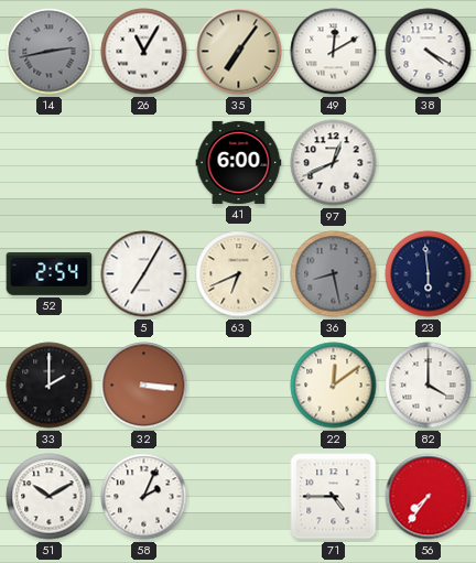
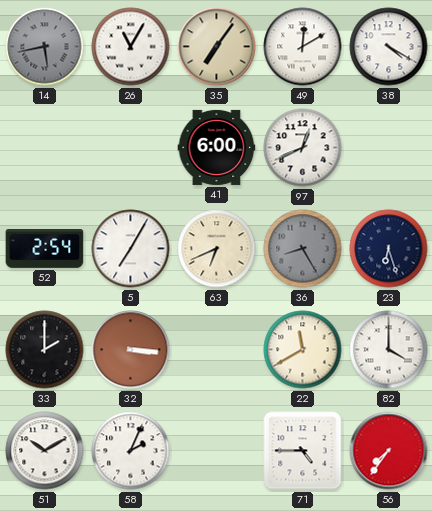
14: 2:43 -> 5:43
36: 8:28 -> 8:25
23: 5:59 -> 6:27
22: 12:09 -> 11:40
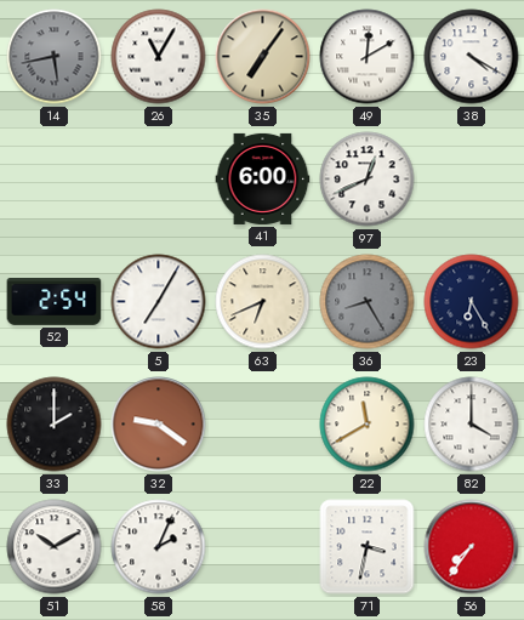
23: 6:27 -> 6:25
32: 3:16 -> 9:21
71: 4:45 -> 3:32
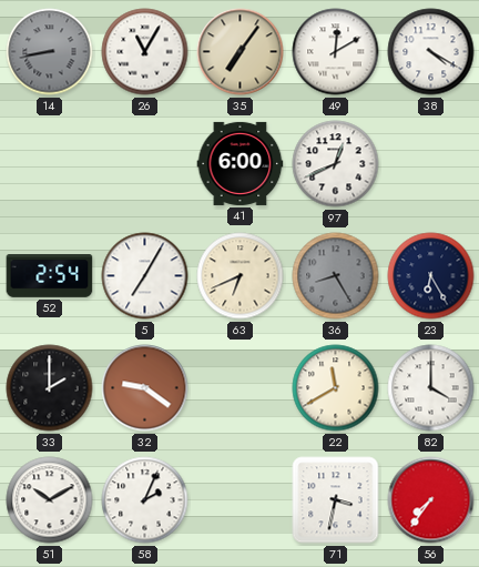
14: 5:43 -> 8:43
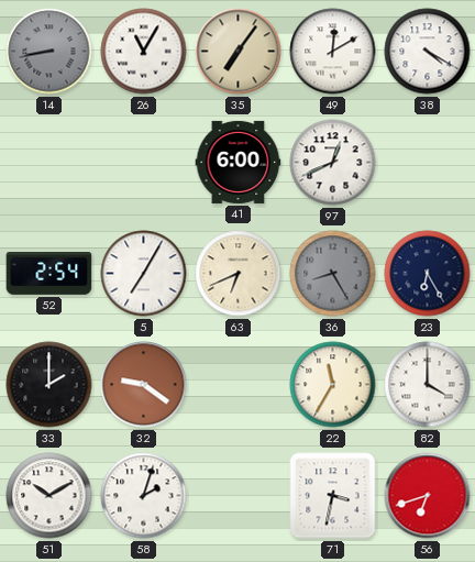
22: 11:40 -> 11:35
58: 2:04 -> 2:03
56: 7:36 -> 6:42
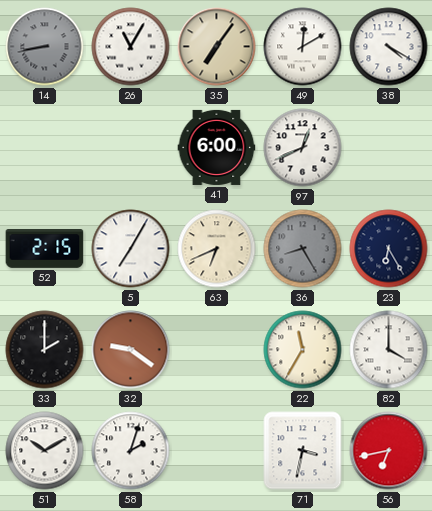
52: 2:54 -> 2:15
56: 6:42 -> 6:43
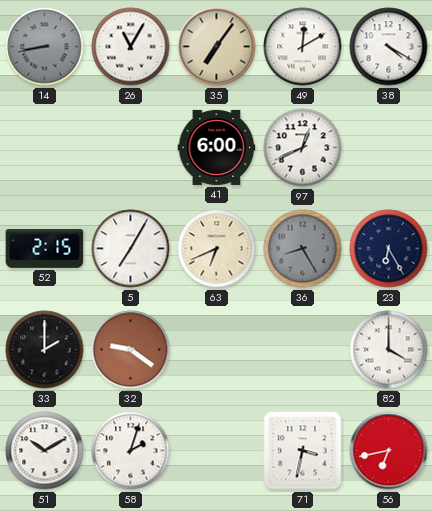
22: 11:35 -> none
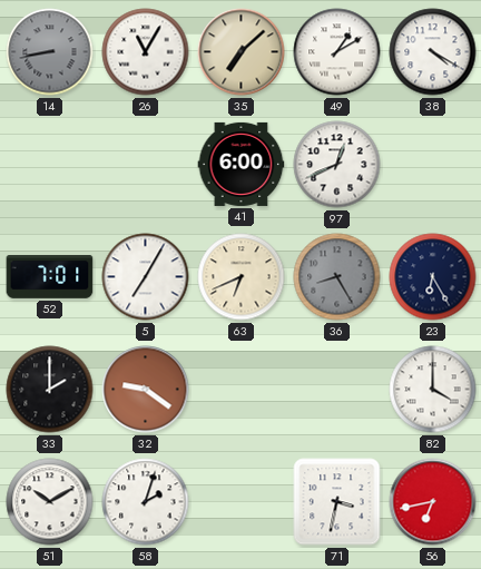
35: 7:06 -> 7:08
49: 12:10 -> 1:10
52: 2:15 -> 7:01
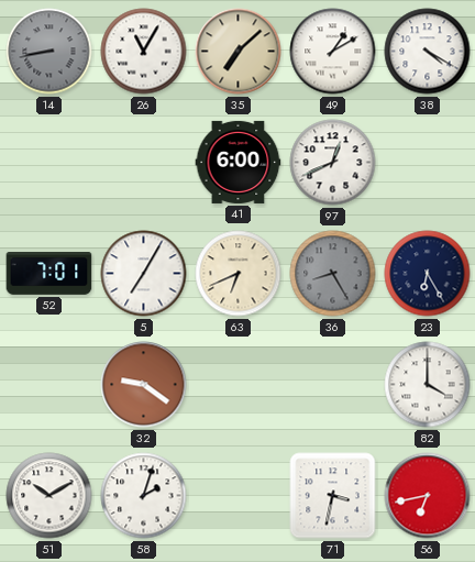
33: 2:00 -> none
